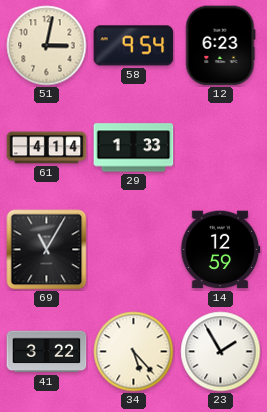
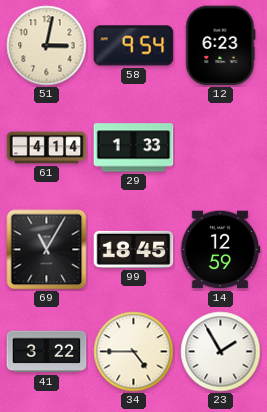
99: none -> 18:45
34: 5:23 -> 4:45
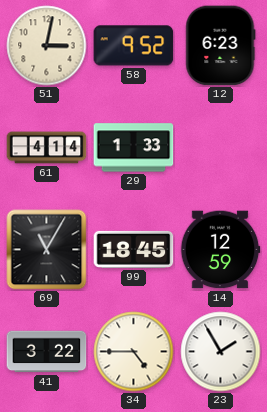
58: 9:54 -> 9:52
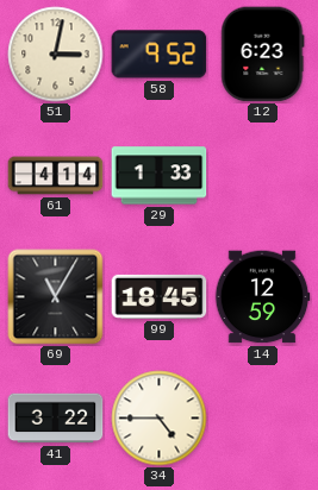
23: 1:55 -> none
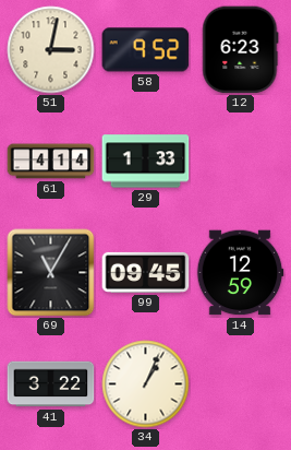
99: 18:45 -> 09:45
34: 4:45 -> 1:04
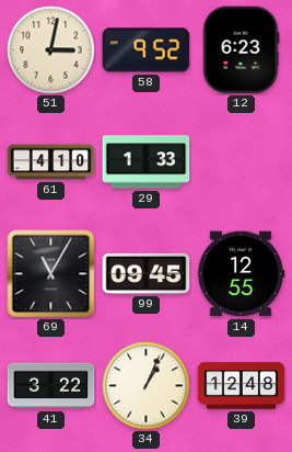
61: 4:14 -> 4:10
14: 12:59 -> 12:55
39: none -> 12:48
